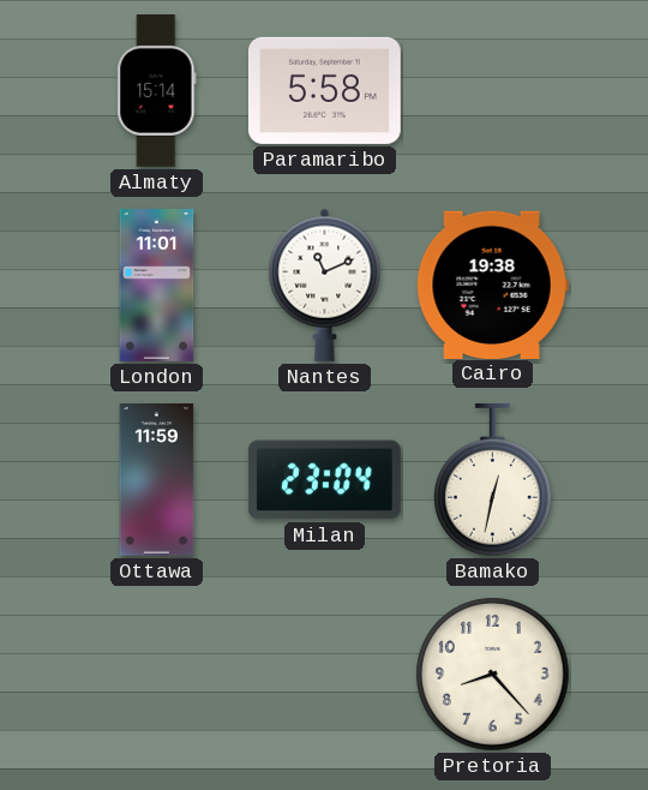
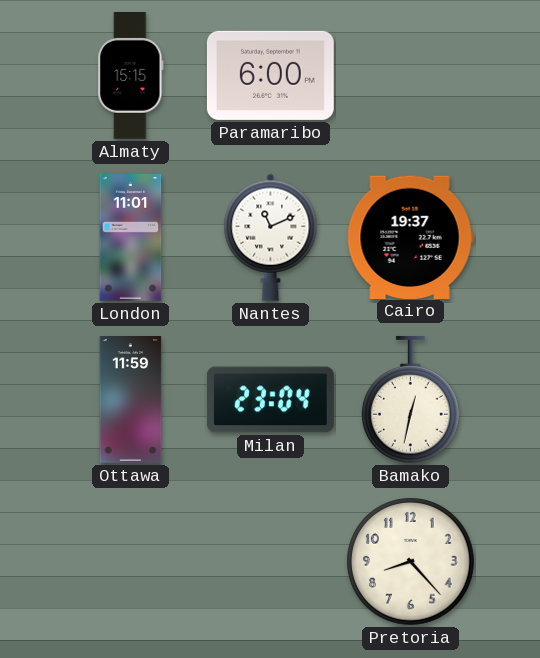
Almaty: 15:14 -> 15:15
Paramaribo: 5:58 -> 6:00
Cairo: 19:38 -> 19:37
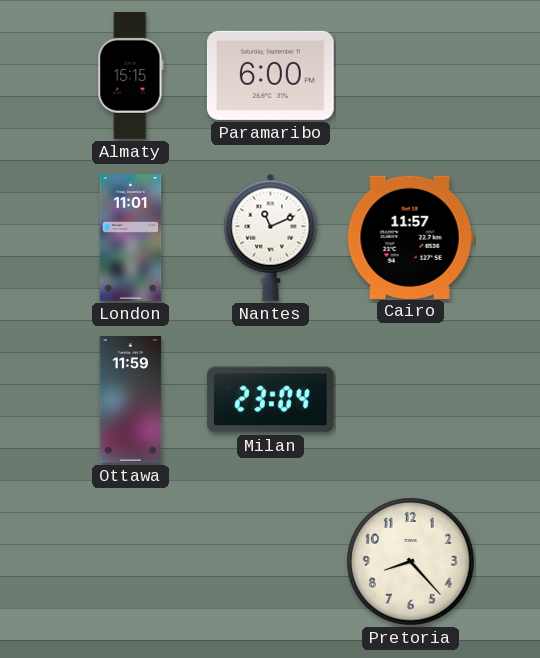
Cairo: 19:37 -> 11:57
Bamako: 12:32 -> none
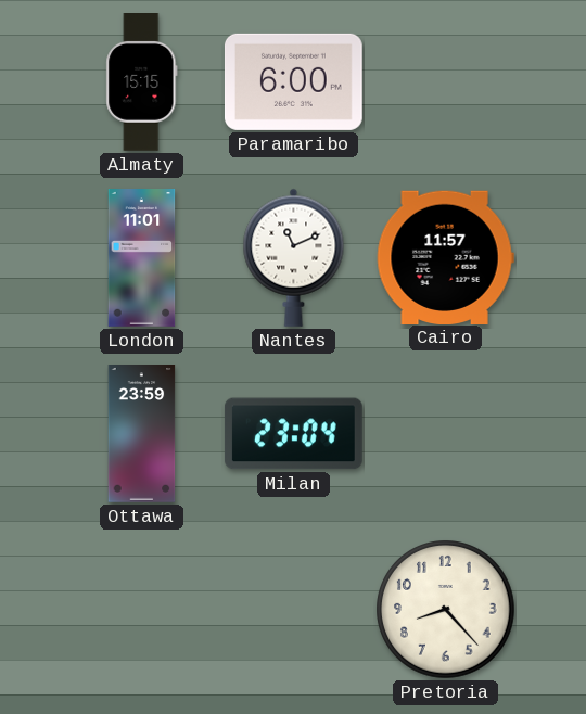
Ottawa: 11:59 -> 23:59
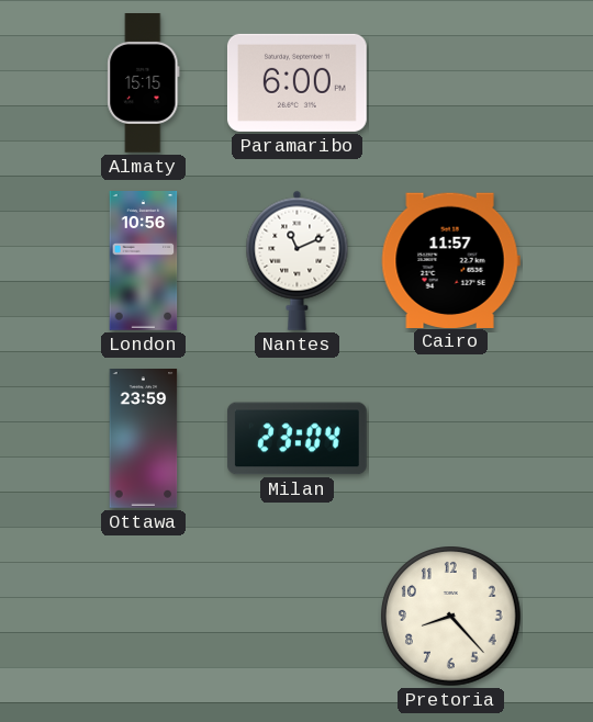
London: 11:01 -> 10:56
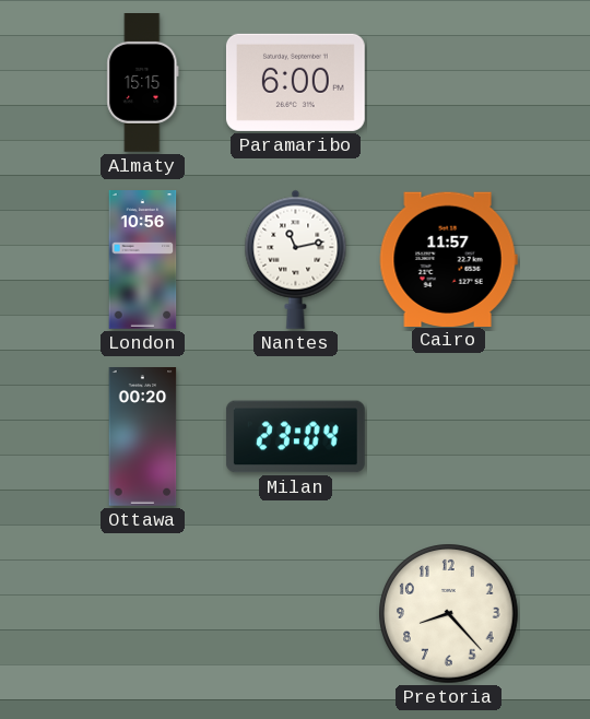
Nantes: 11:11 -> 11:13
Ottawa: 23:59 -> 00:20
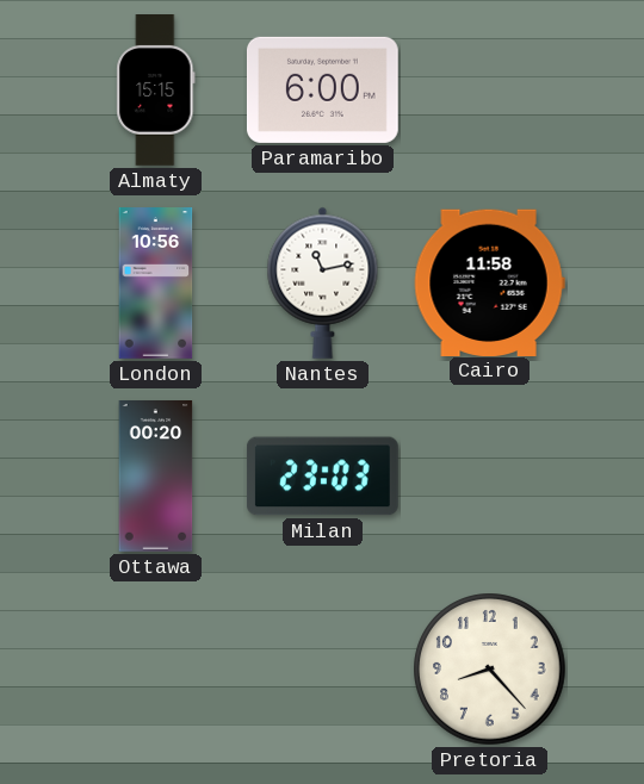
Cairo: 11:57 -> 11:58
Milan: 23:04 -> 23:03
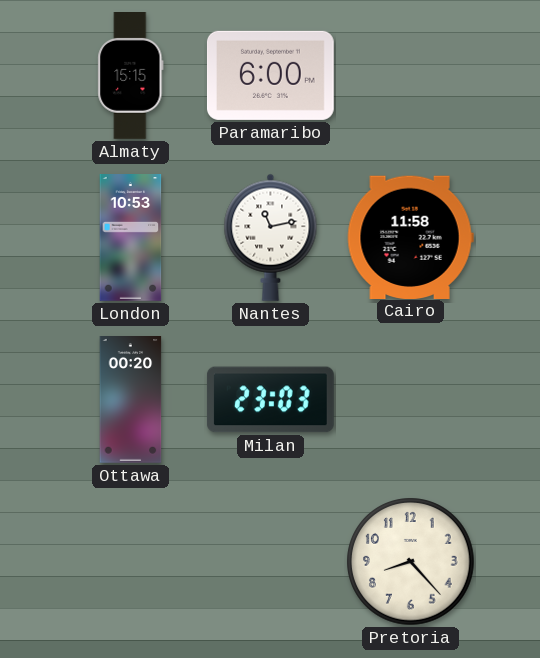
London: 10:56 -> 10:53
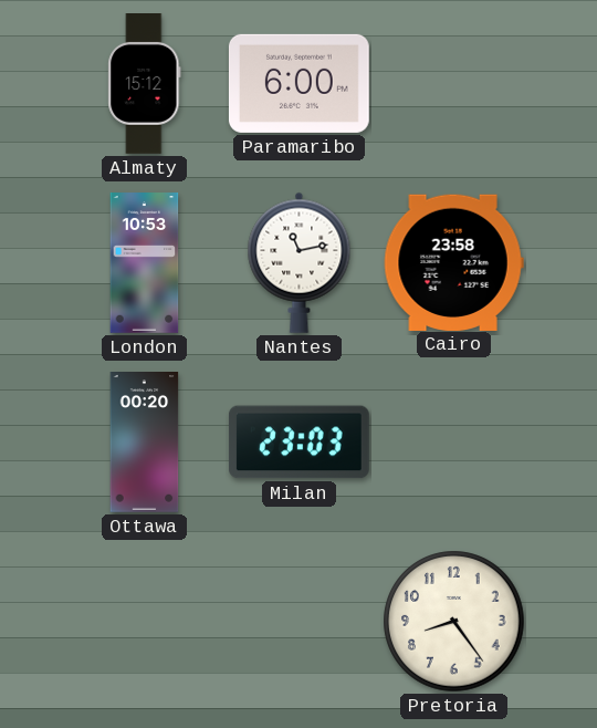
Almaty: 15:15 -> 15:12
Cairo: 11:58 -> 23:58
Pretoria: 8:23 -> 8:24
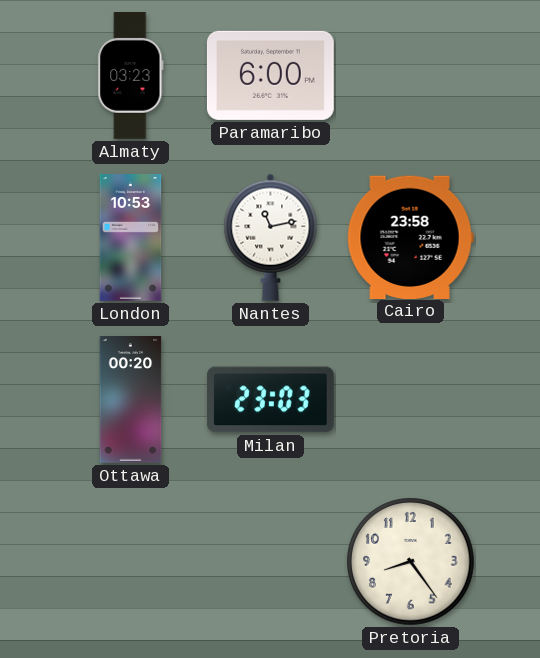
Almaty: 15:12 -> 03:23
